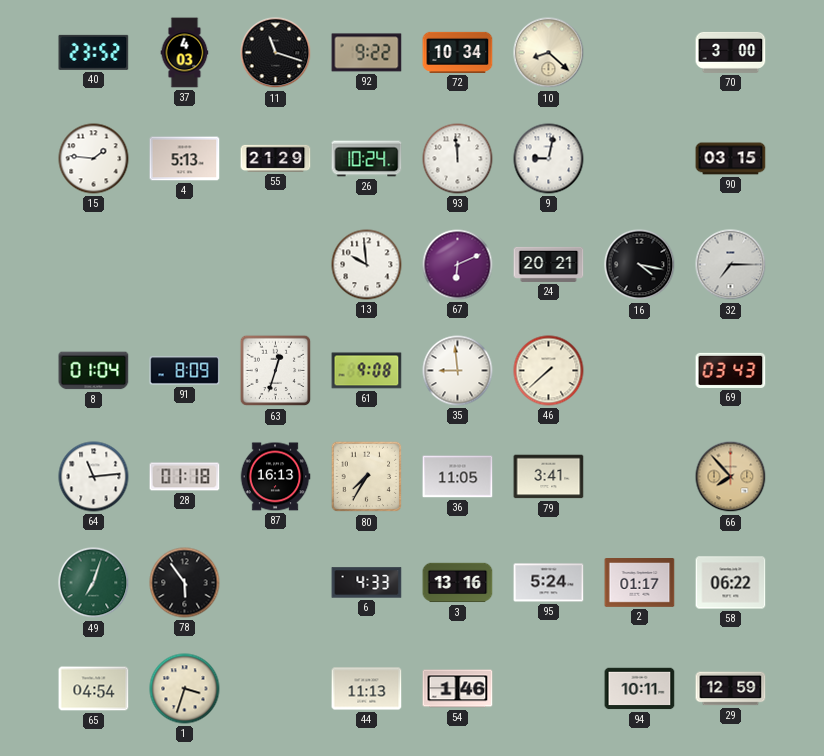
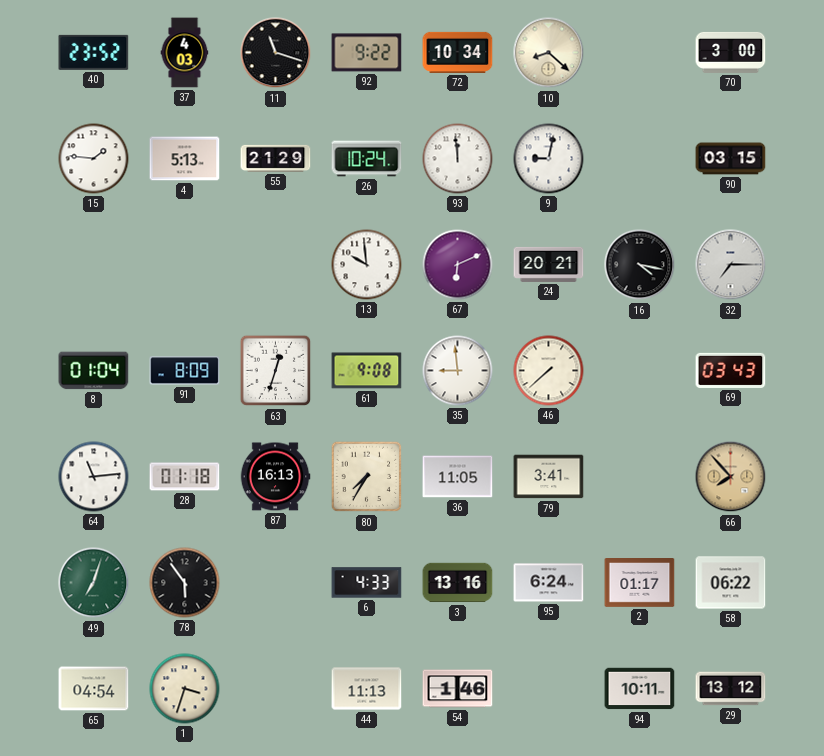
95: 5:24 -> 6:24
29: 12:59 -> 13:12
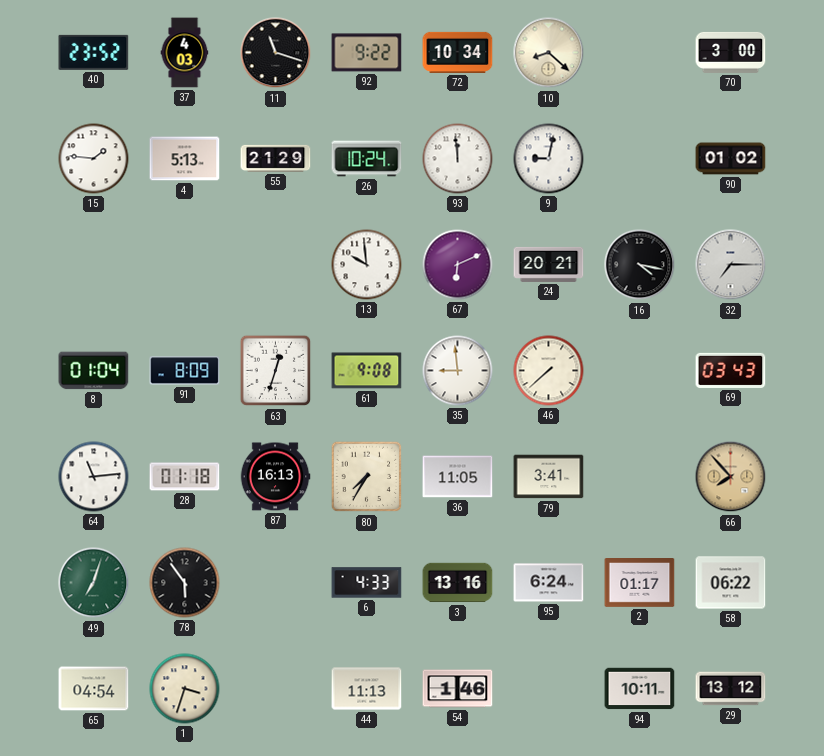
90: 03:15 -> 01:02
